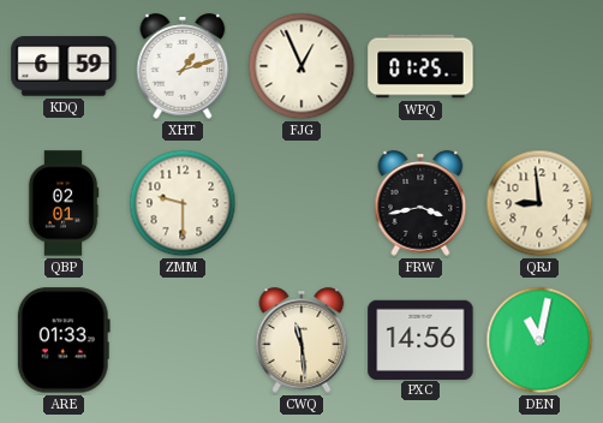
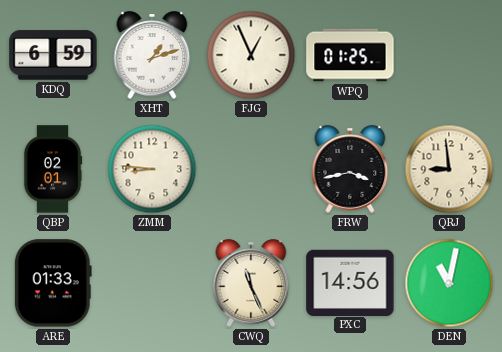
ZMM: 9:30 -> 8:46
CWQ: 11:29 -> 11:26
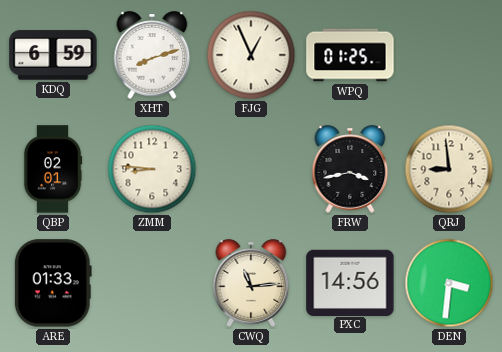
XHT: 1:12 -> 8:12
CWQ: 11:26 -> 11:14
DEN: 11:02 -> 3:31
